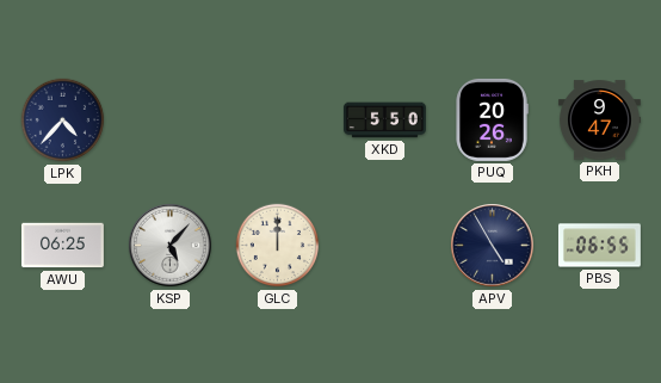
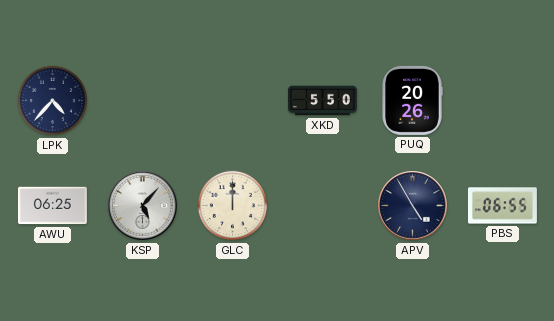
PKH: 9:47 -> none
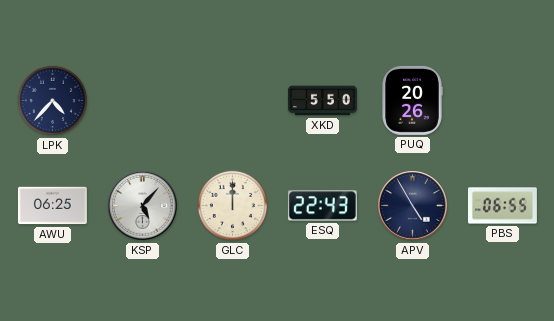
ESQ: none -> 22:43
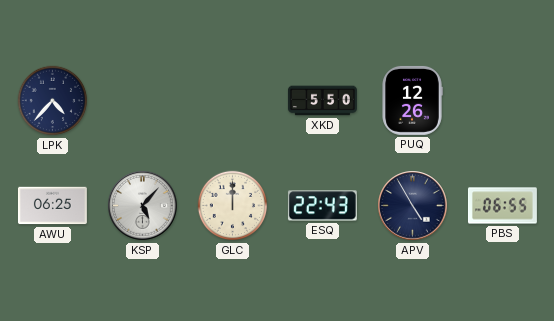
PUQ: 20:26 -> 12:26
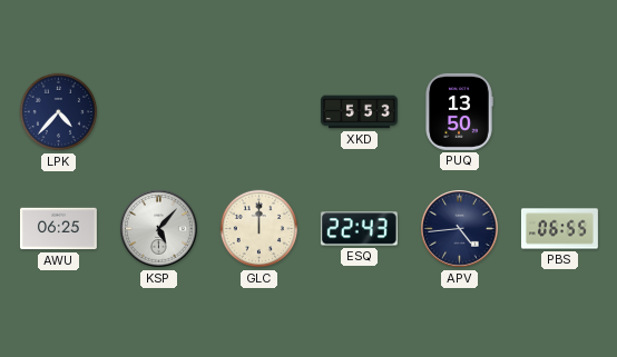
XKD: 5:50 -> 5:53
PUQ: 12:26 -> 13:50
APV: 4:55 -> 4:44
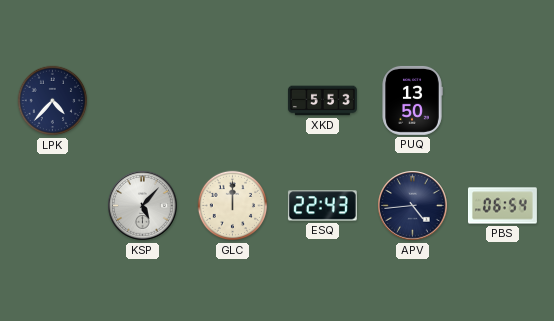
AWU: 06:25 -> none
PBS: 06:55 -> 06:54
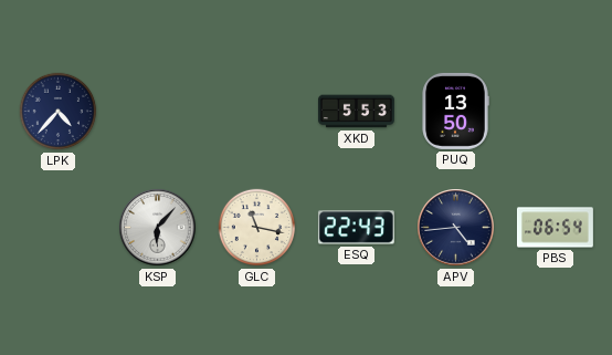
KSP: 5:07 -> 6:07
GLC: 12:00 -> 11:17
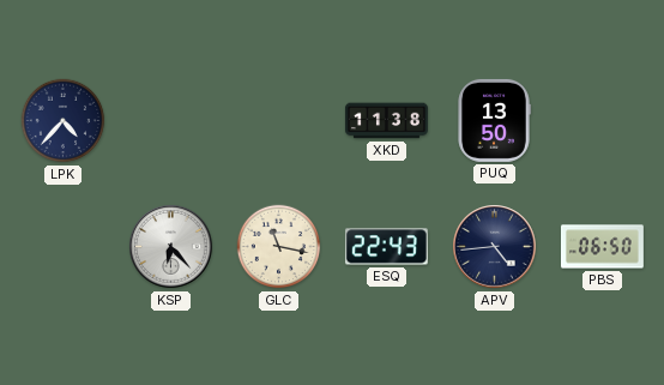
XKD: 5:53 -> 11:38
KSP: 6:07 -> 6:23
PBS: 06:54 -> 06:50
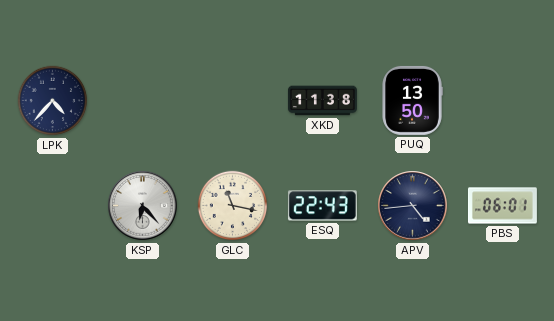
PBS: 06:50 -> 06:01
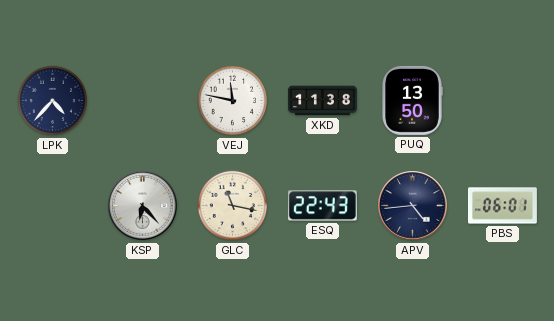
VEJ: none -> 11:47
